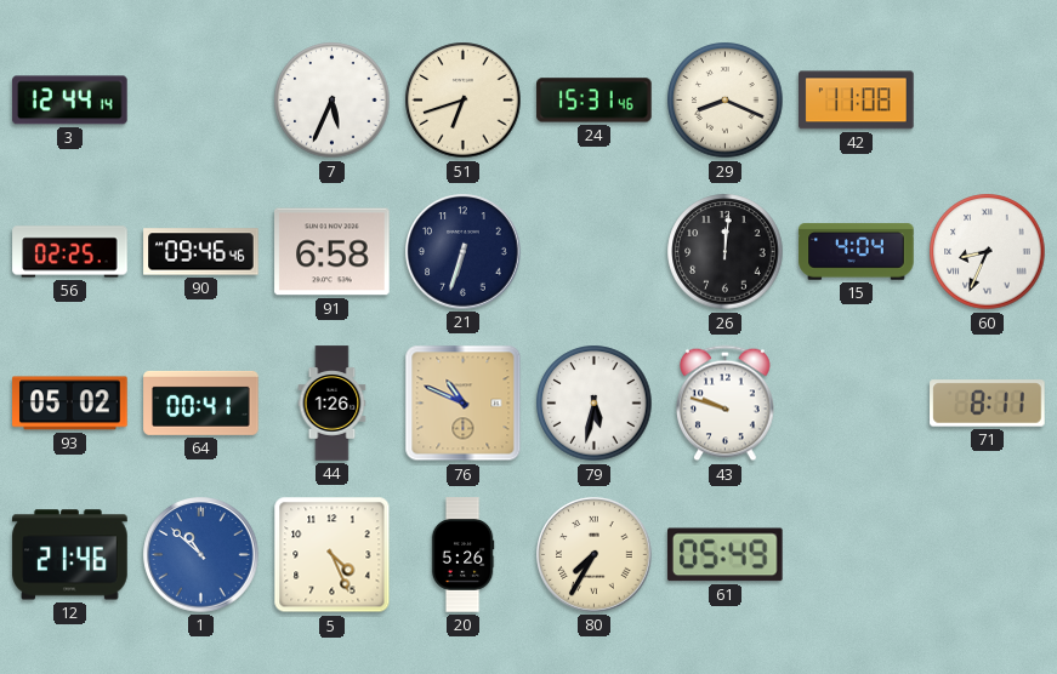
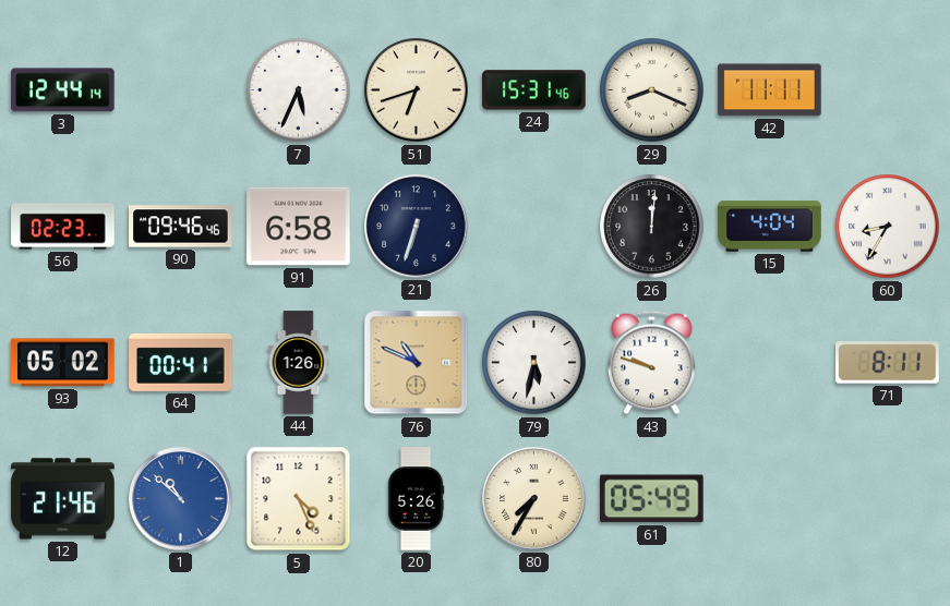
42: 11:08 -> 11:11
56: 02:25 -> 02:23
60: 8:34 -> 8:35
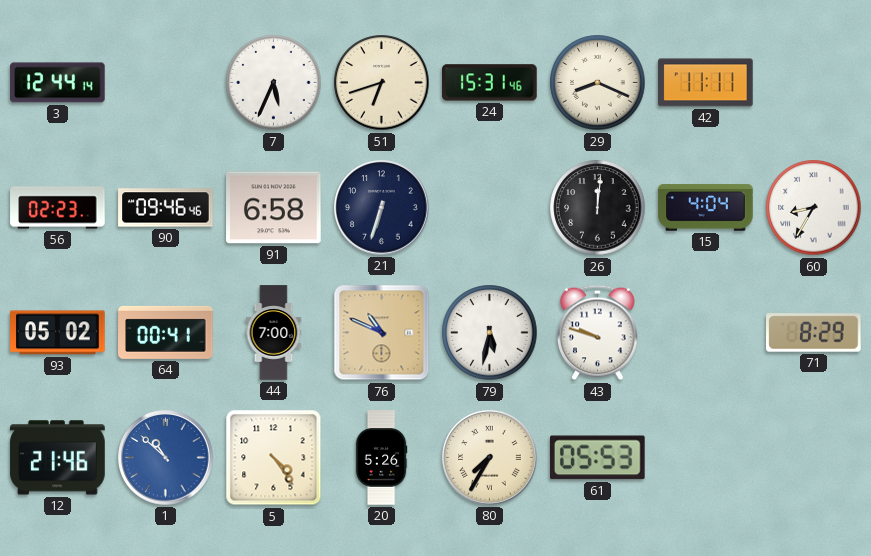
44: 1:26 -> 7:00
71: 8:11 -> 8:29
5: 4:26 -> 4:24
61: 05:49 -> 05:53
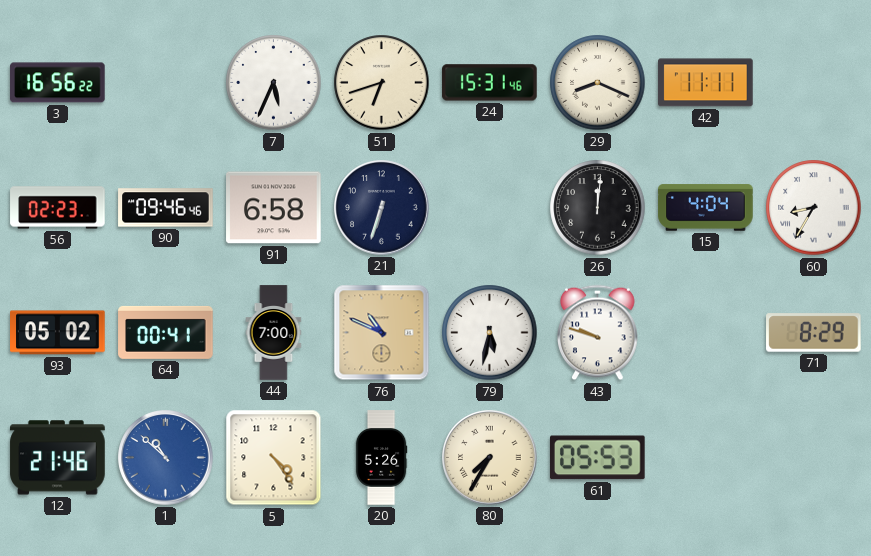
3: 12:44 -> 16:56
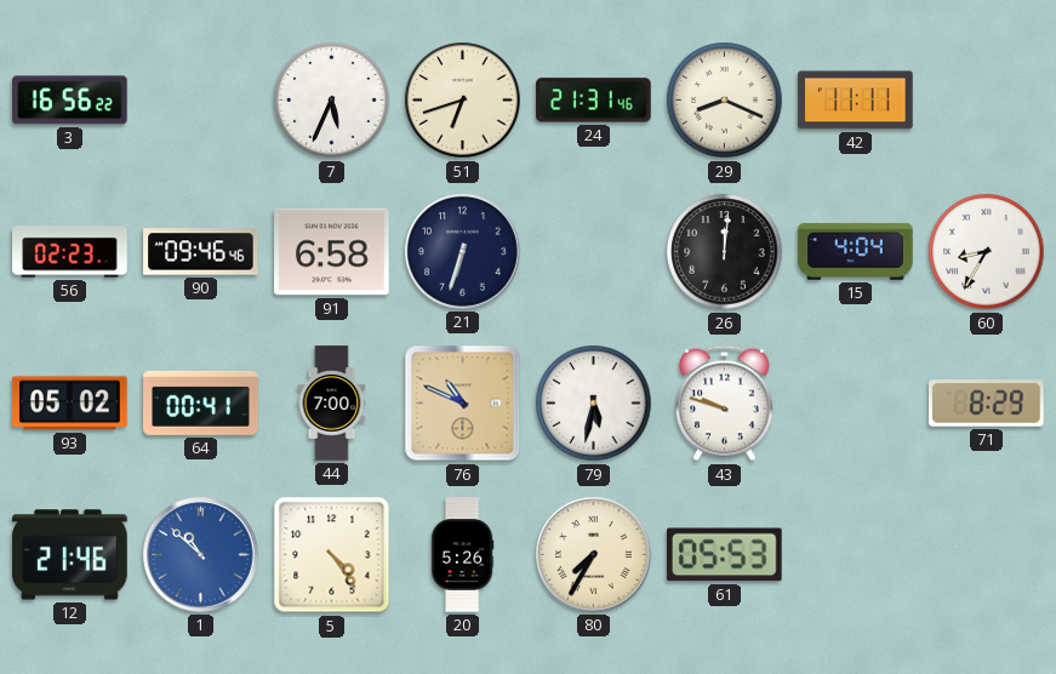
24: 15:31 -> 21:31
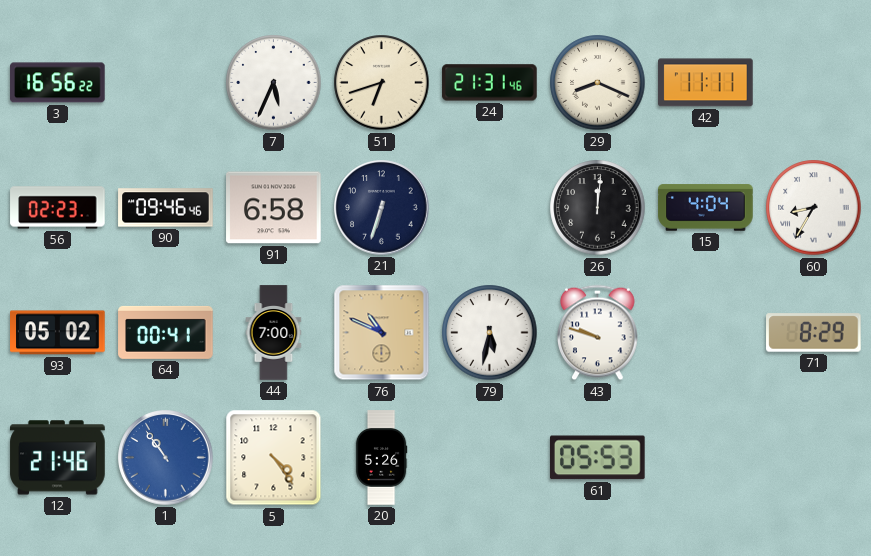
1: 10:52 -> 10:54
80: 7:35 -> none
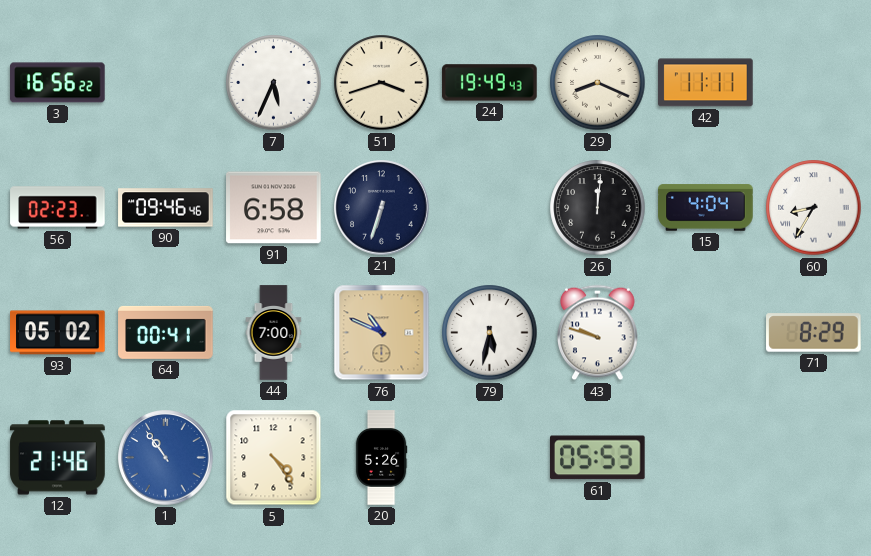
51: 6:42 -> 3:42
24: 21:31 -> 19:49
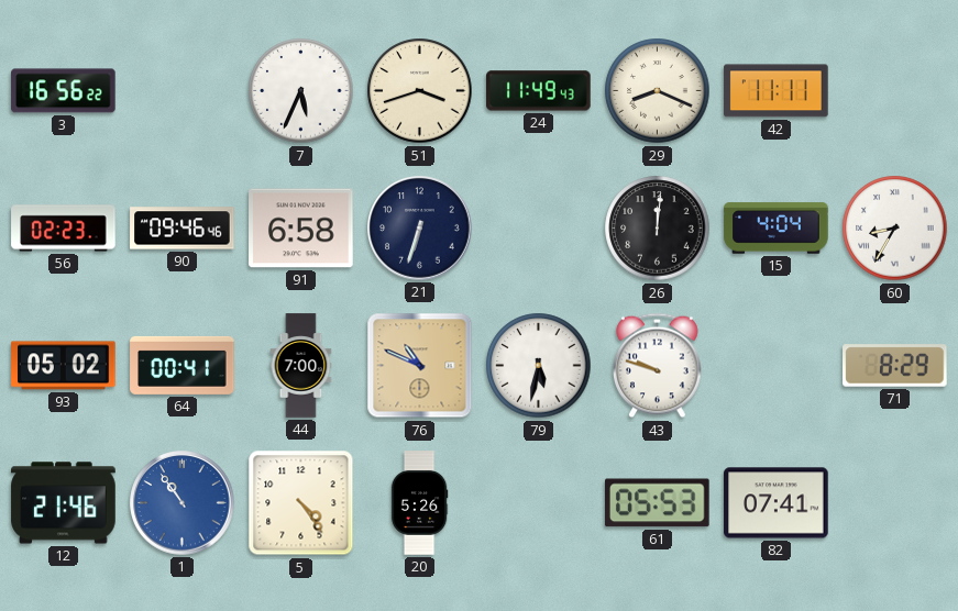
24: 19:49 -> 11:49
82: none -> 07:41
